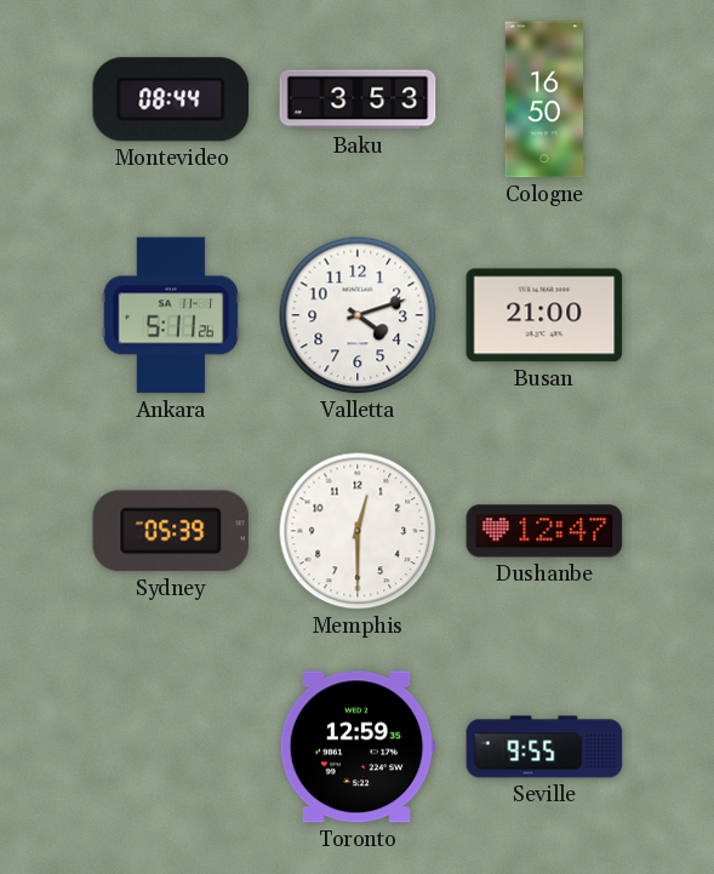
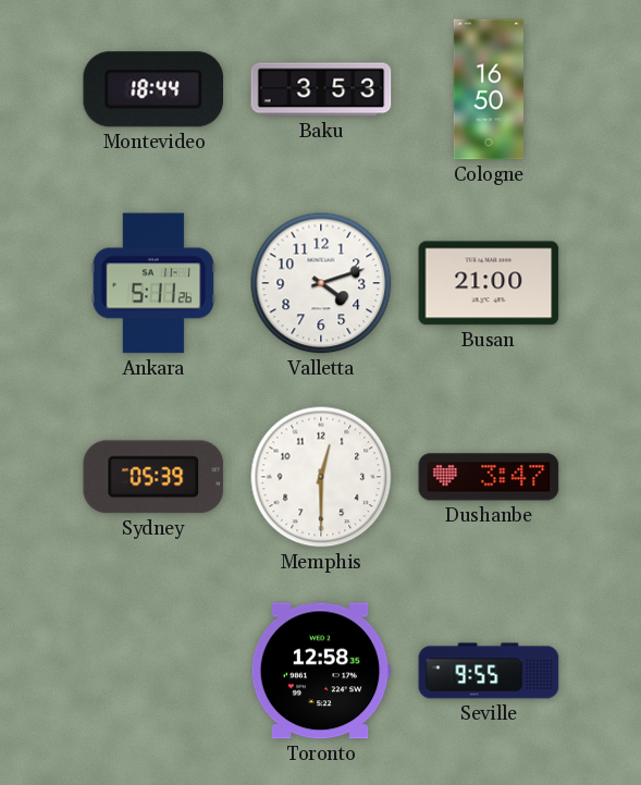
Montevideo: 08:44 -> 18:44
Dushanbe: 12:47 -> 3:47
Toronto: 12:59 -> 12:58
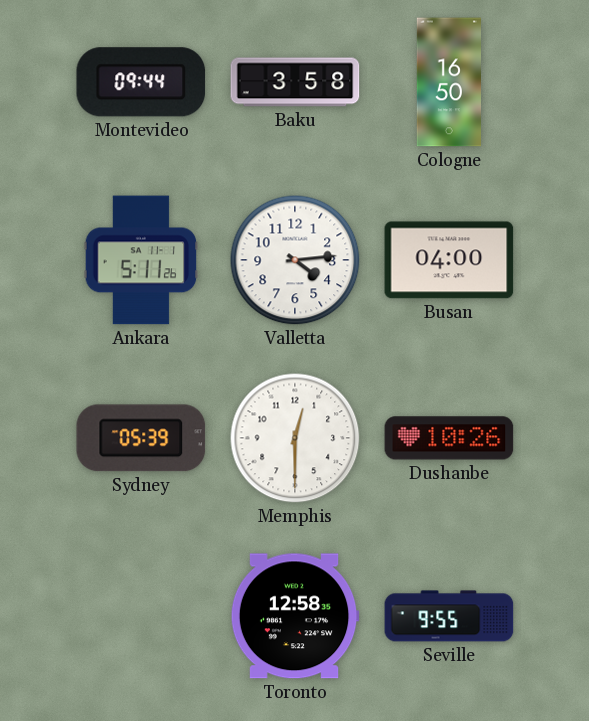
Montevideo: 18:44 -> 09:44
Baku: 3:53 -> 3:58
Valletta: 4:12 -> 4:14
Busan: 21:00 -> 04:00
Dushanbe: 3:47 -> 10:26
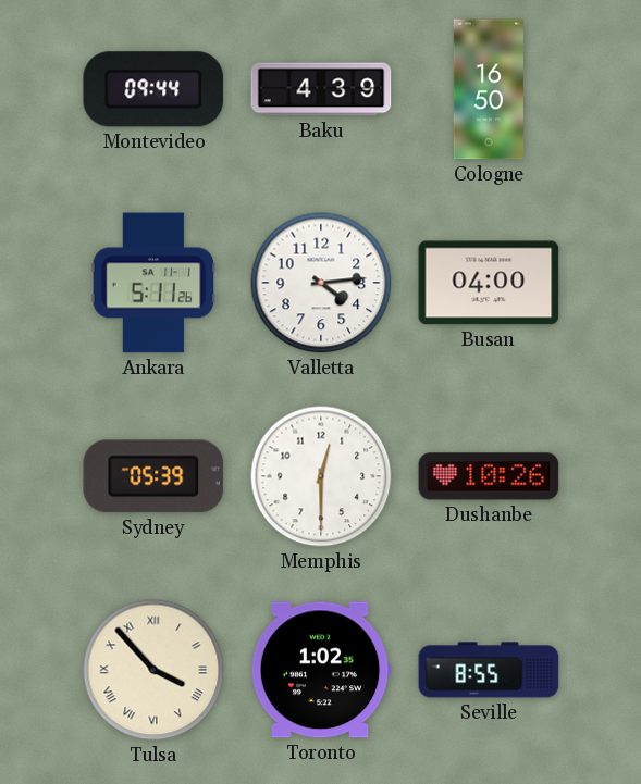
Baku: 3:58 -> 4:39
Tulsa: none -> 3:53
Toronto: 12:58 -> 1:02
Seville: 9:55 -> 8:55
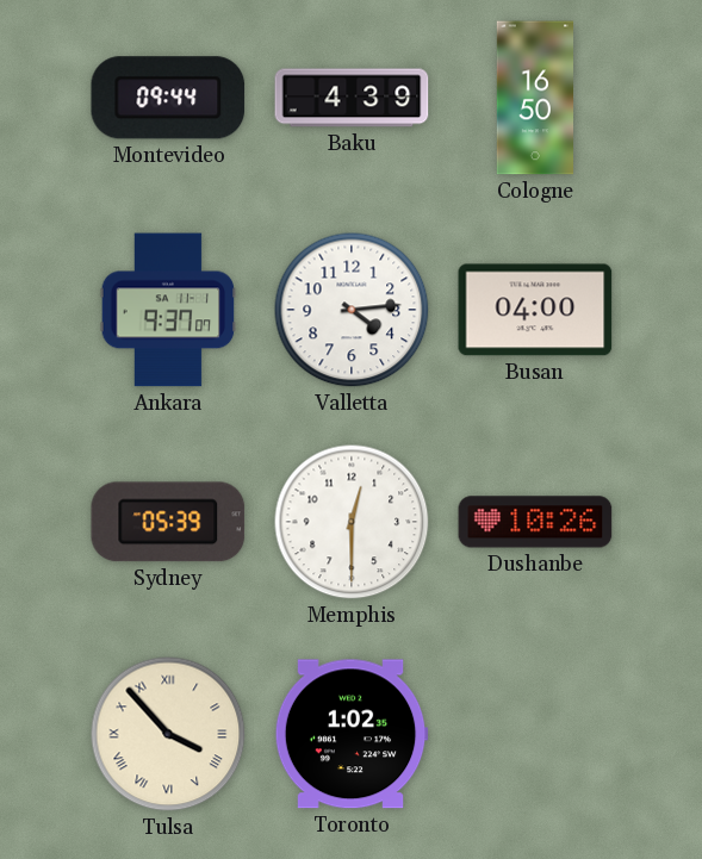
Ankara: 5:11 -> 9:37
Seville: 8:55 -> none
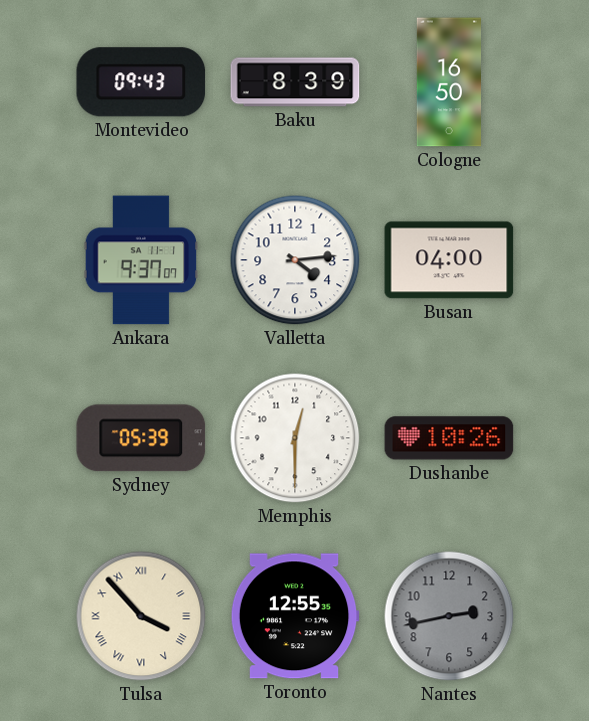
Montevideo: 09:44 -> 09:43
Baku: 4:39 -> 8:39
Toronto: 1:02 -> 12:55
Nantes: none -> 2:43
